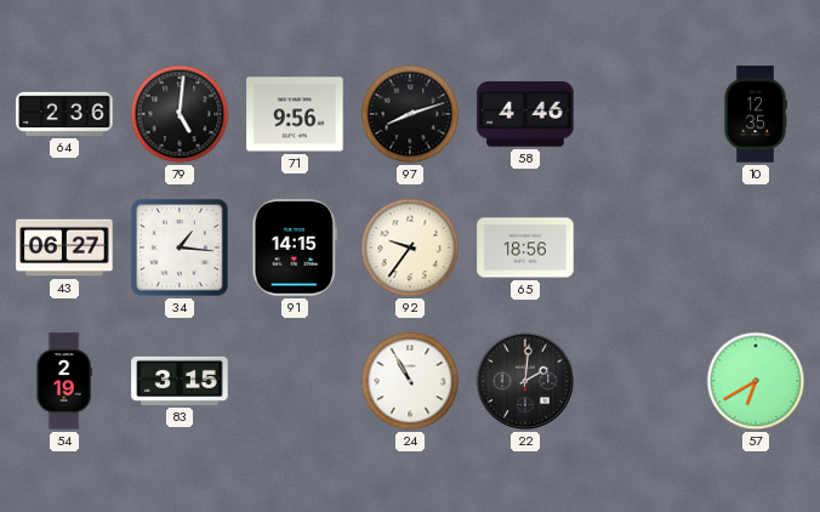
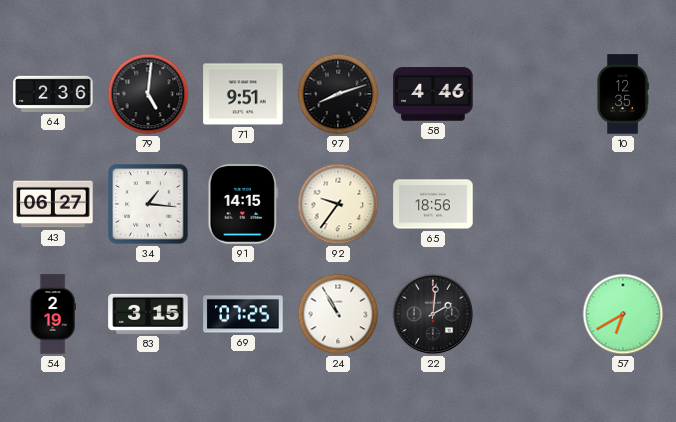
71: 9:56 -> 9:51
69: none -> 07:25
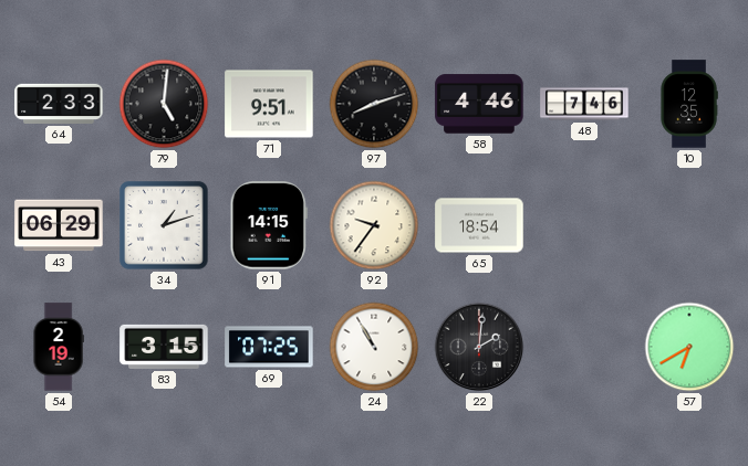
64: 2:36 -> 2:33
48: none -> 7:46
43: 06:27 -> 06:29
34: 1:16 -> 1:12
65: 18:56 -> 18:54
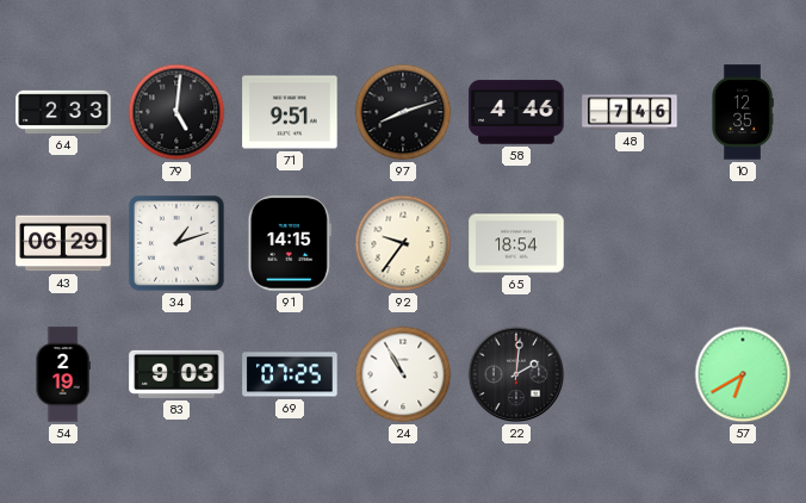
83: 3:15 -> 9:03
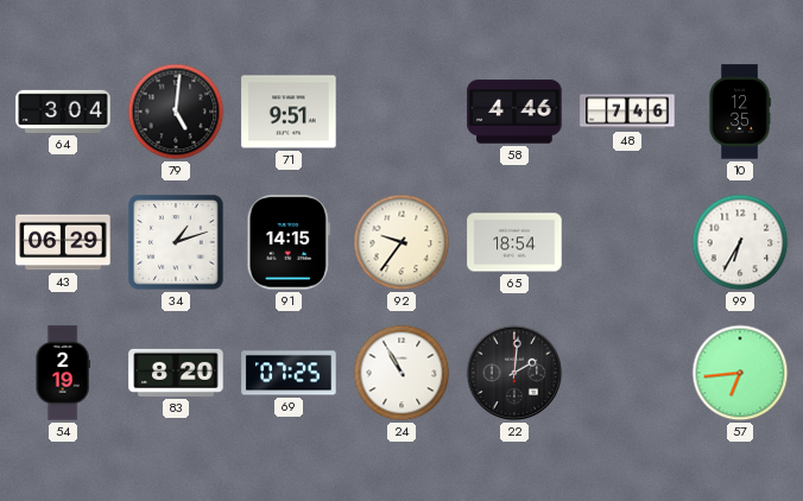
64: 2:33 -> 3:04
97: 8:12 -> none
99: none -> 6:35
83: 9:03 -> 8:20
57: 6:40 -> 6:44
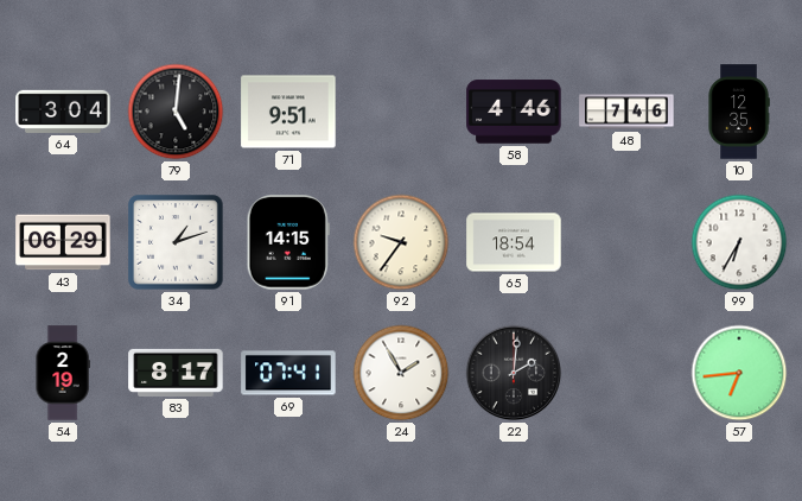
83: 8:20 -> 8:17
69: 07:25 -> 07:41
24: 10:55 -> 1:55
